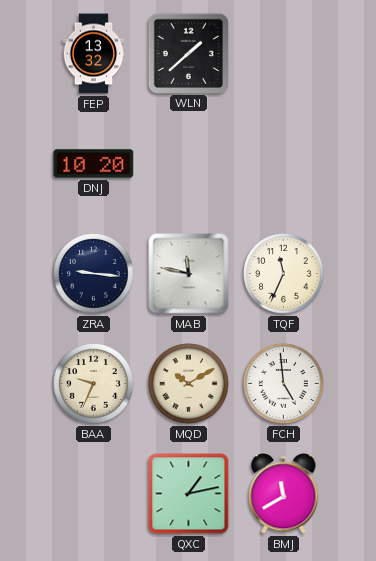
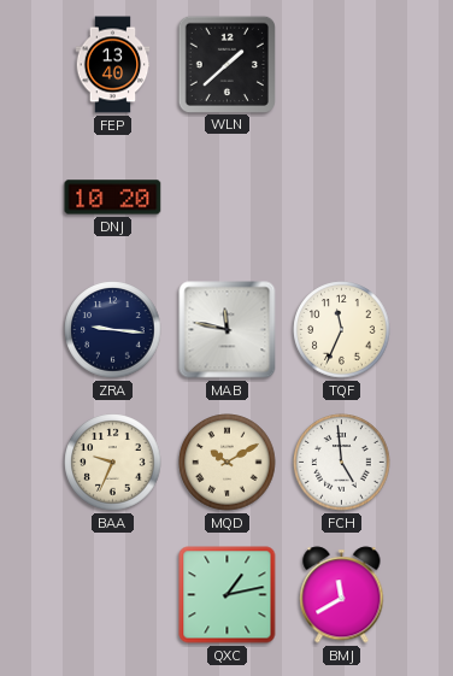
FEP: 13:32 -> 13:40
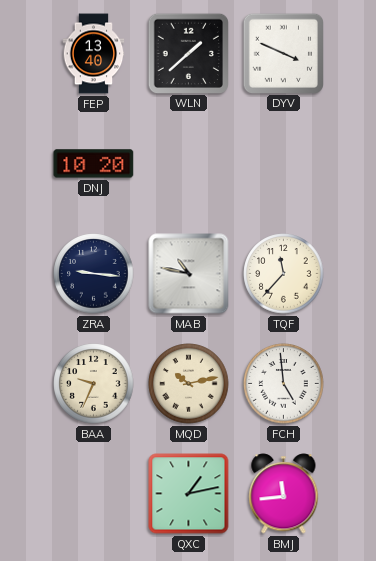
DYV: none -> 3:49
MAB: 11:47 -> 10:47
TQF: 11:34 -> 11:37
MQD: 10:10 -> 10:13
BMJ: 11:40 -> 11:44
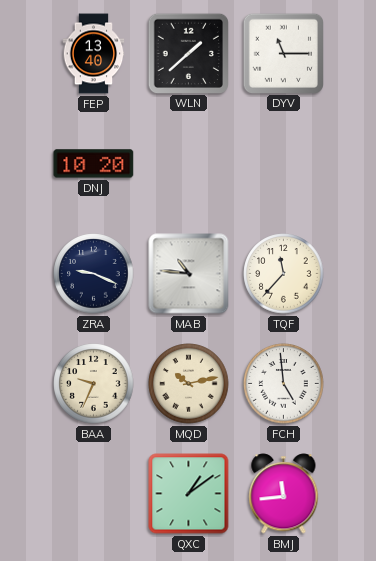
DYV: 3:49 -> 11:15
ZRA: 9:16 -> 9:19
MAB: 10:47 -> 10:46
QXC: 1:13 -> 1:09
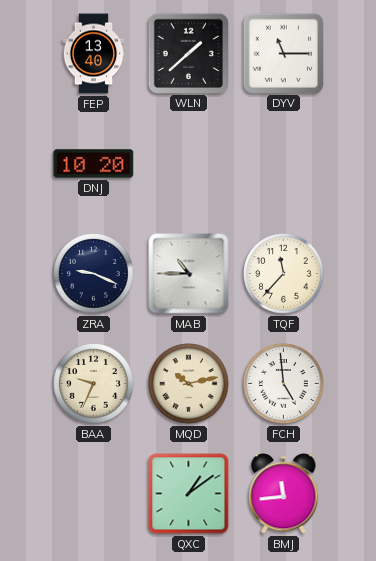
MAB: 10:46 -> 10:45
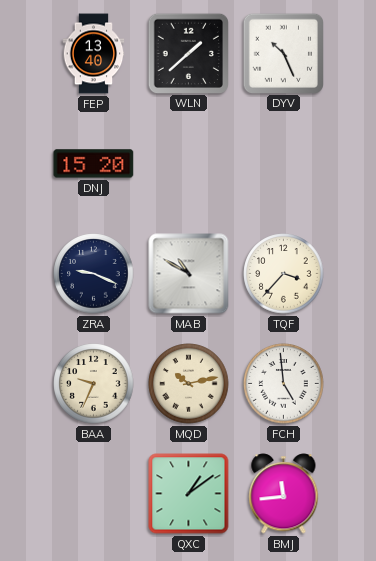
DYV: 11:15 -> 10:26
DNJ: 10:20 -> 15:20
MAB: 10:45 -> 10:50
TQF: 11:37 -> 3:37
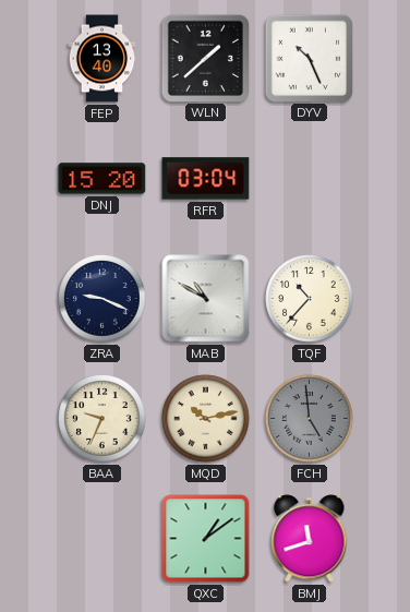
RFR: none -> 03:04
TQF: 3:37 -> 10:37
FCH dial: white -> grey
BMJ: 11:44 -> 11:42
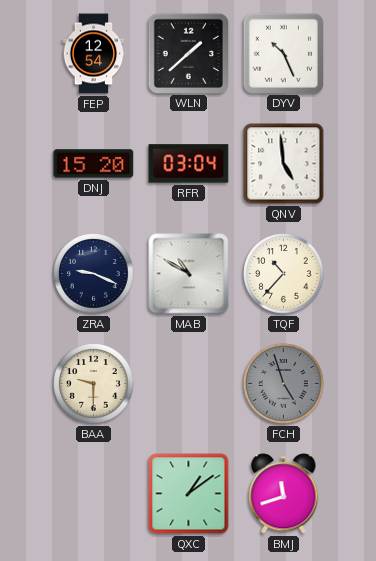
FEP: 13:40 -> 12:54
QNV: none -> 4:59
BAA: 9:34 -> 9:30
MQD: 10:13 -> none
FCH: 4:59 -> 4:57
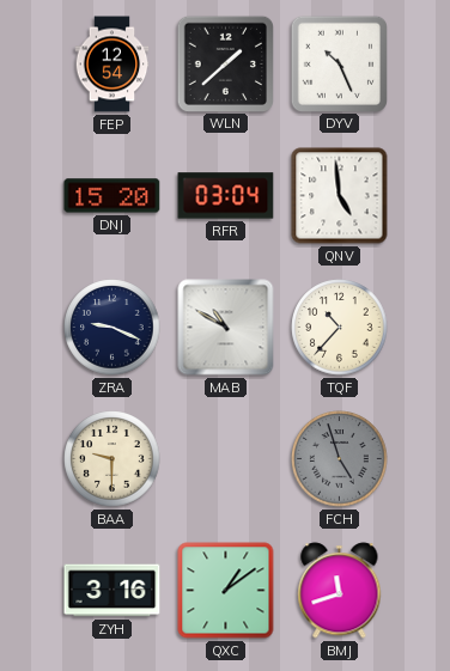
ZYH: none -> 3:16
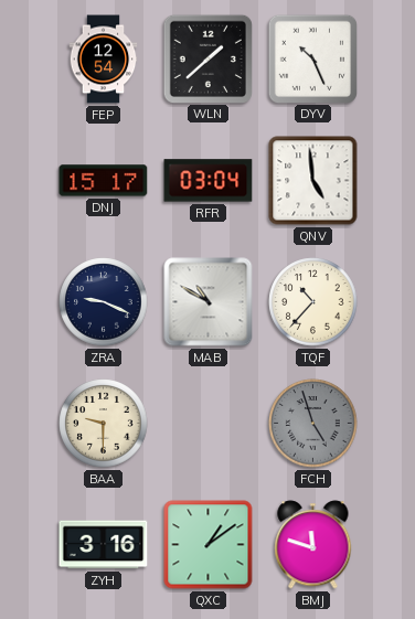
DNJ: 15:20 -> 15:17
BMJ: 11:42 -> 11:48
